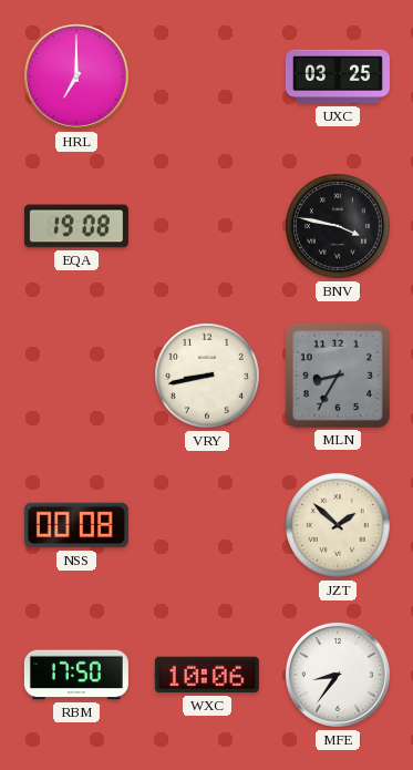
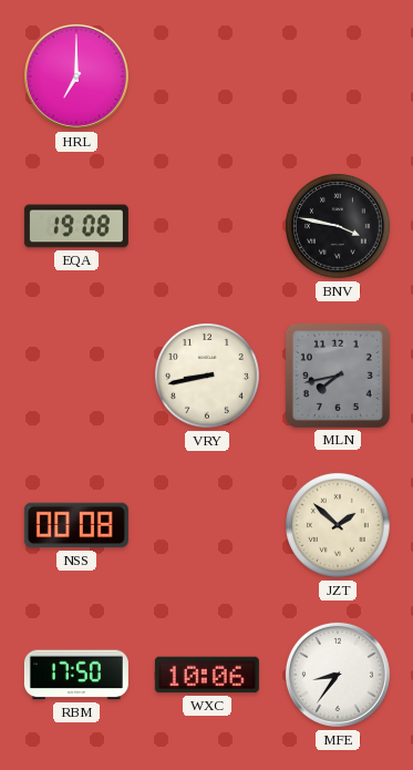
UXC: 03:25 -> none
MLN: 8:35 -> 7:43
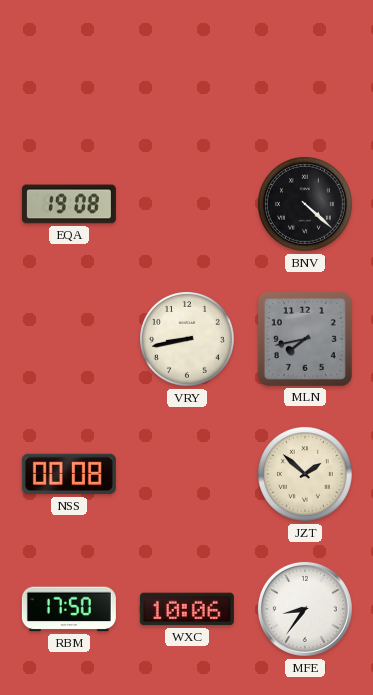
HRL: 7:00 -> none
BNV: 3:47 -> 4:22
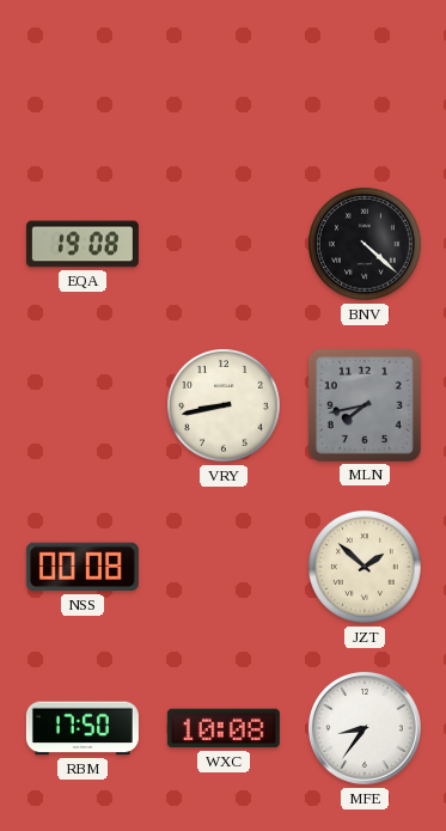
WXC: 10:06 -> 10:08
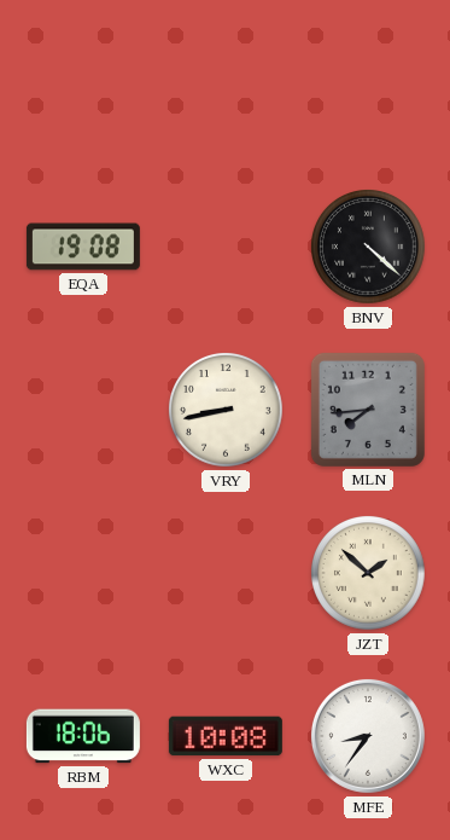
MLN: 7:43 -> 7:44
NSS: 00:08 -> none
RBM: 17:50 -> 18:06
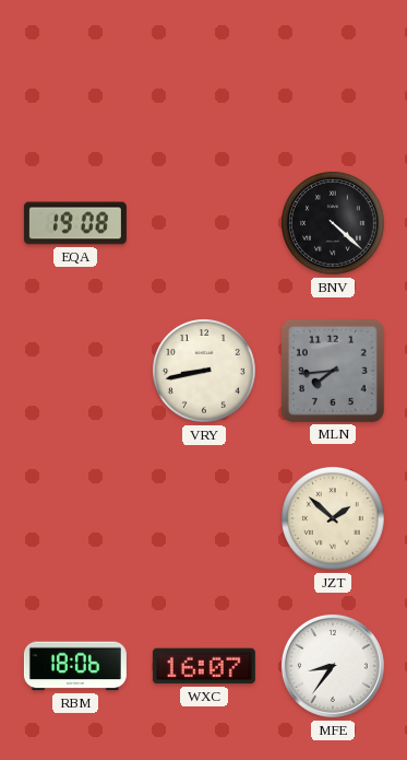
WXC: 10:08 -> 16:07
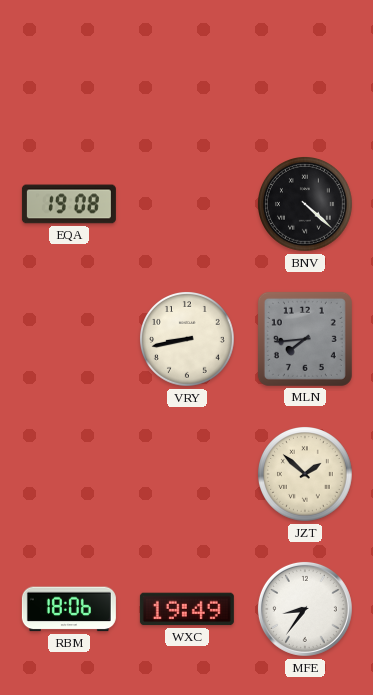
WXC: 16:07 -> 19:49
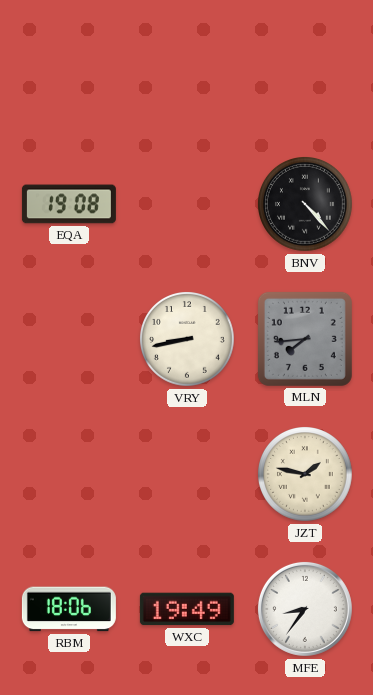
BNV: 4:22 -> 4:23
JZT: 1:52 -> 1:47
